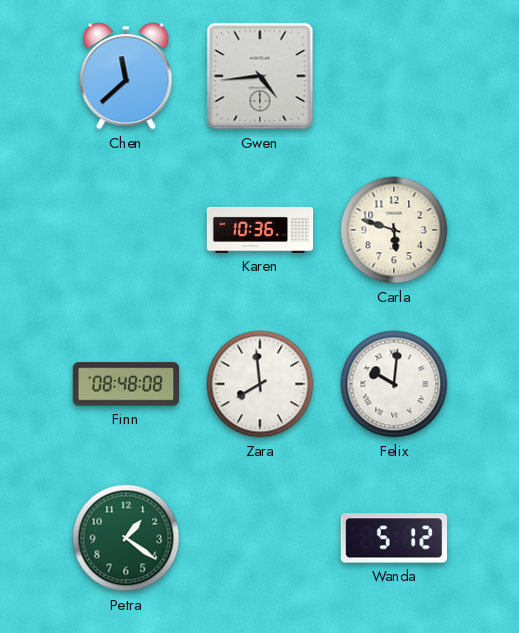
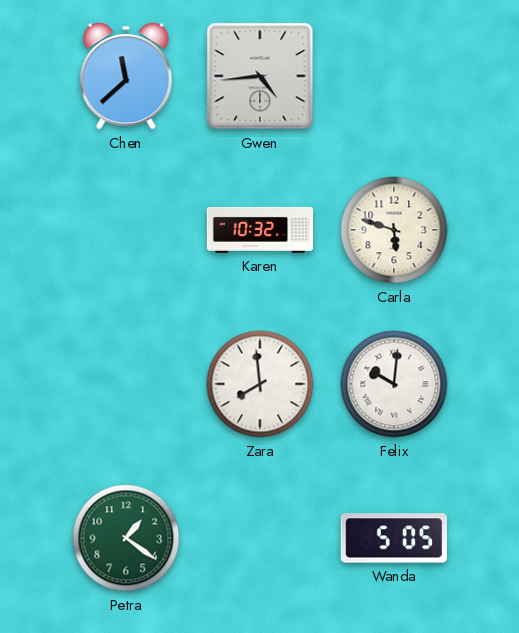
Karen: 10:36 -> 10:32
Finn: 08:48 -> none
Wanda: 5:12 -> 5:05
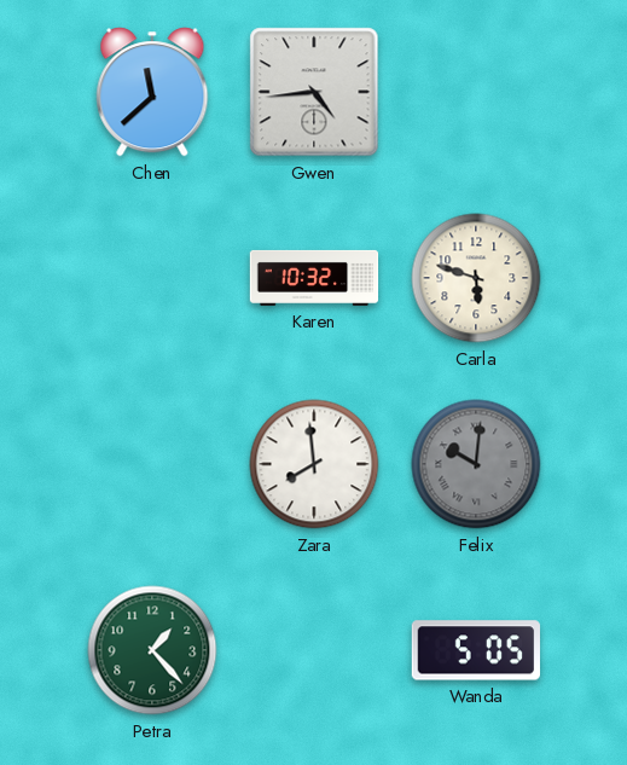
Felix dial: white -> grey
Petra: 1:21 -> 1:23
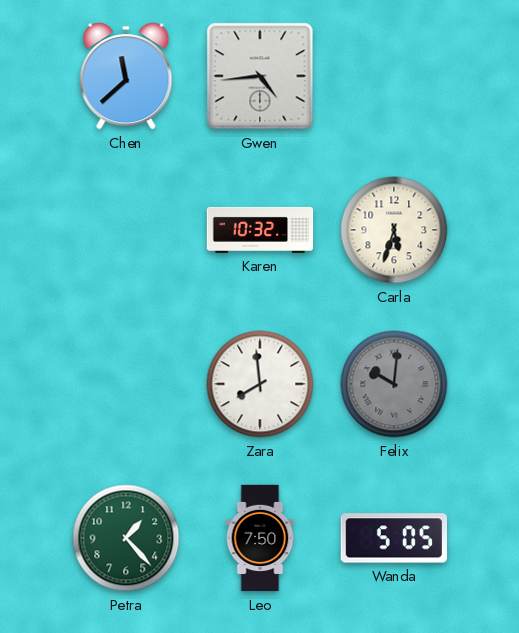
Carla: 5:48 -> 5:33
Leo: none -> 7:50
